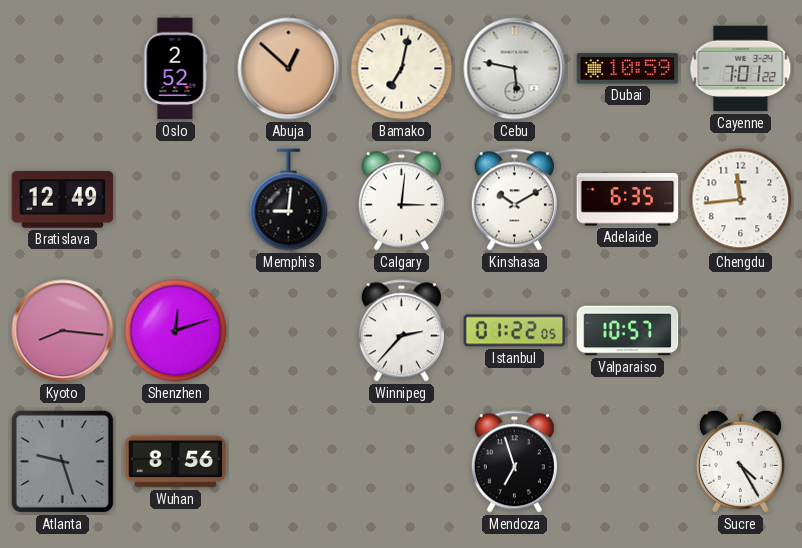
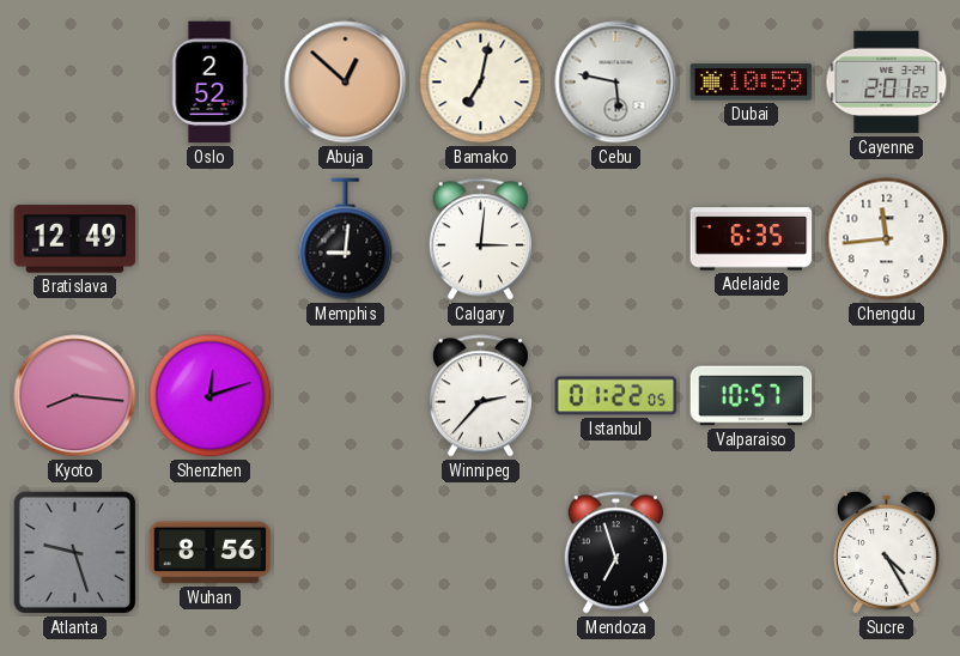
Cayenne: 7:01 -> 2:01
Kinshasa: 10:10 -> none
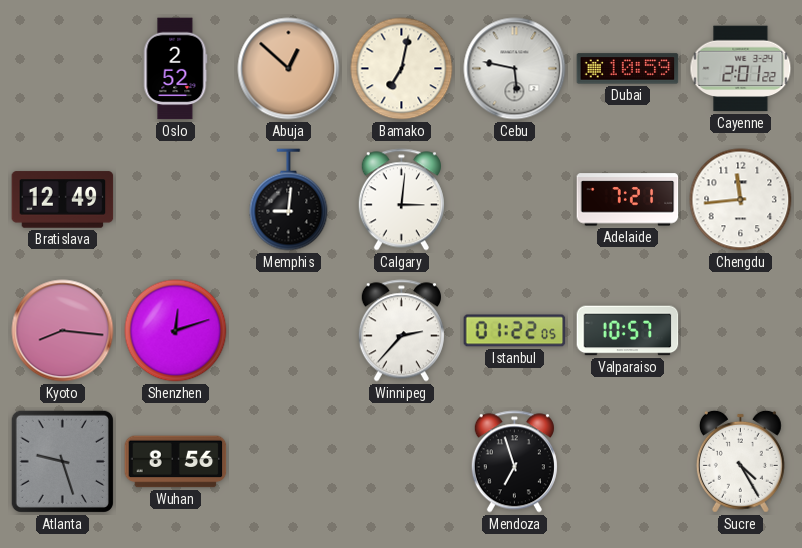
Adelaide: 6:35 -> 7:21
